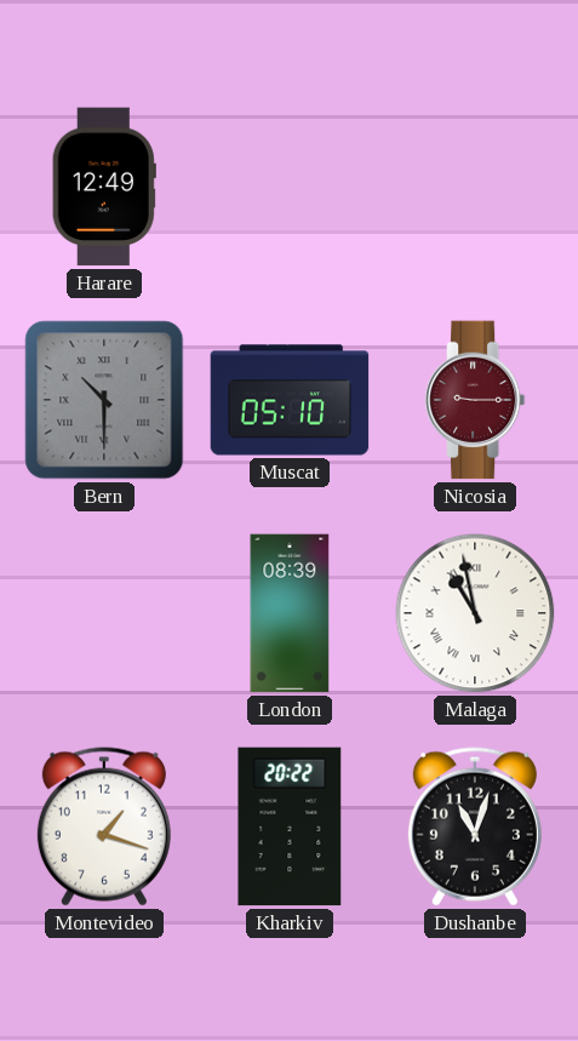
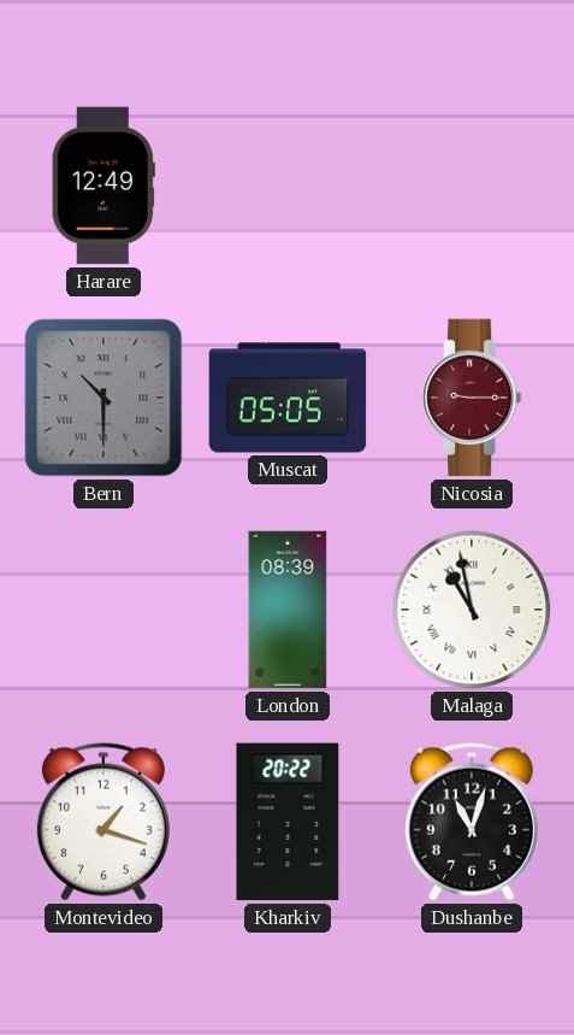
Muscat: 05:10 -> 05:05
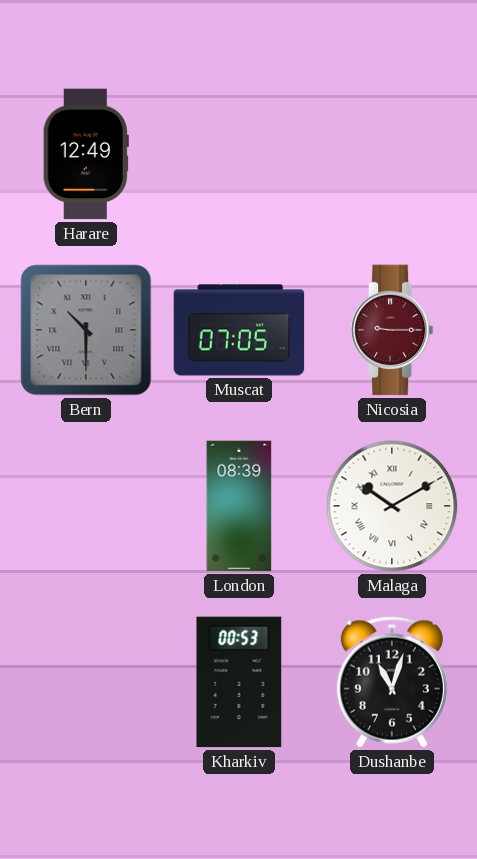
Muscat: 05:05 -> 07:05
Malaga: 10:58 -> 10:10
Montevideo: 1:18 -> none
Kharkiv: 20:22 -> 00:53
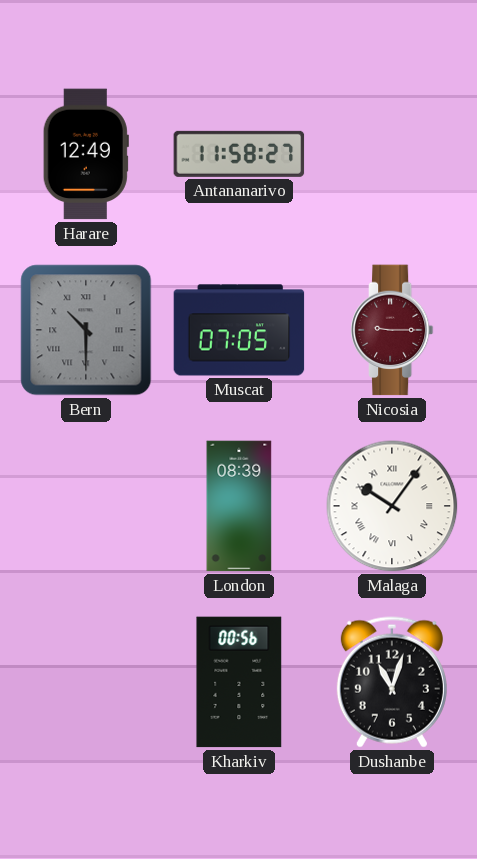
Antananarivo: none -> 11:58
Malaga: 10:10 -> 10:06
Kharkiv: 00:53 -> 00:56
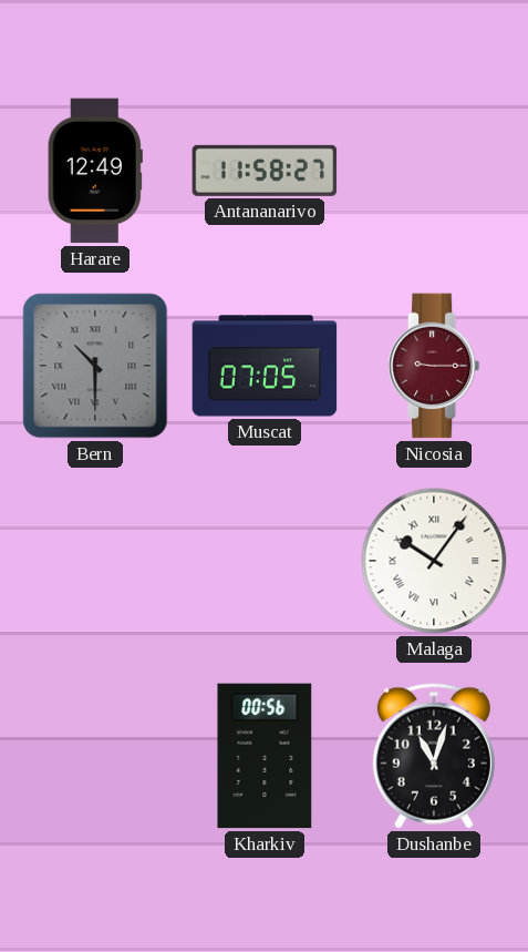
London: 08:39 -> none
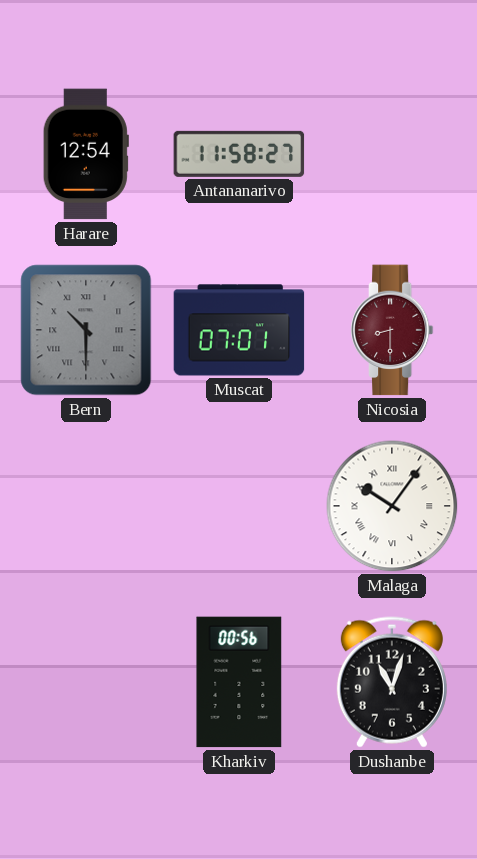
Harare: 12:49 -> 12:54
Muscat: 07:05 -> 07:01
Nicosia: 9:15 -> 8:30
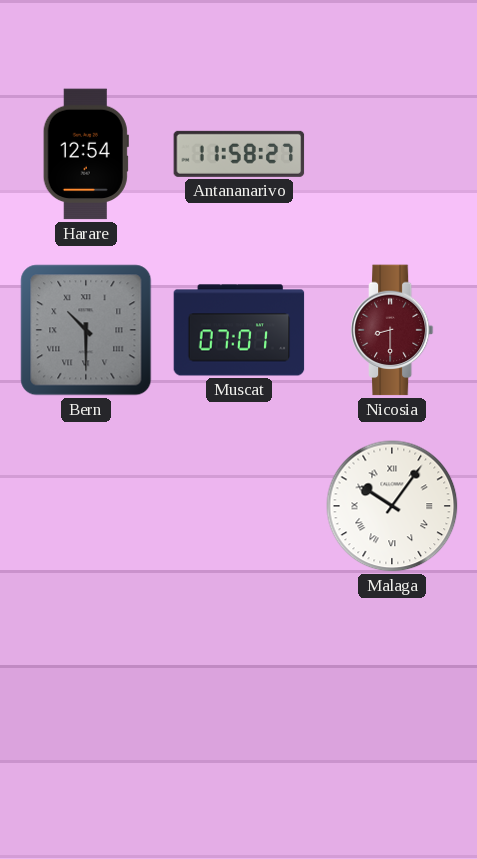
Kharkiv: 00:56 -> none
Dushanbe: 11:03 -> none
